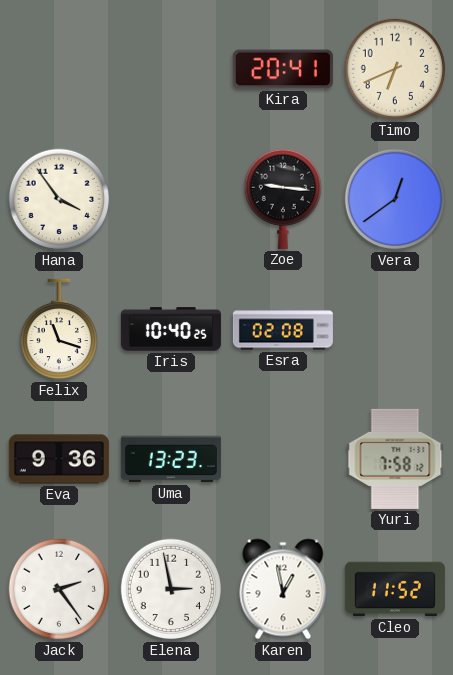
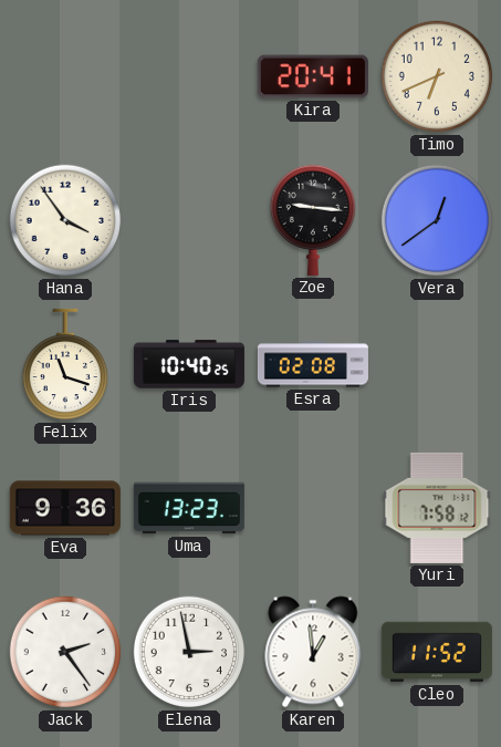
Karen: 12:58 -> 12:59
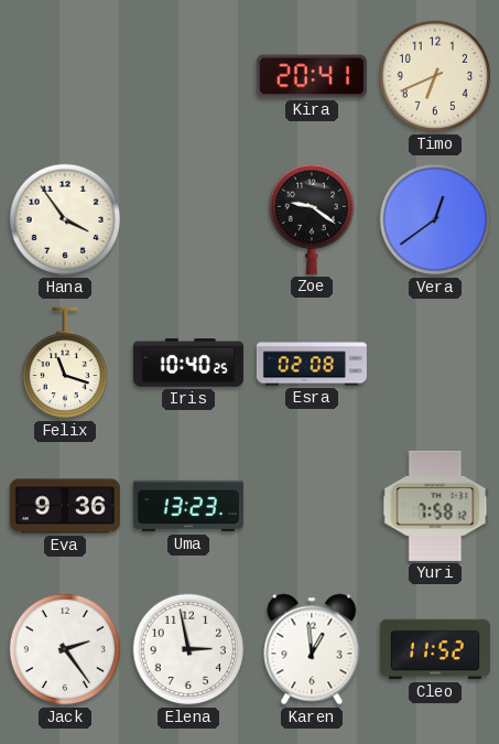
Zoe: 9:16 -> 9:21
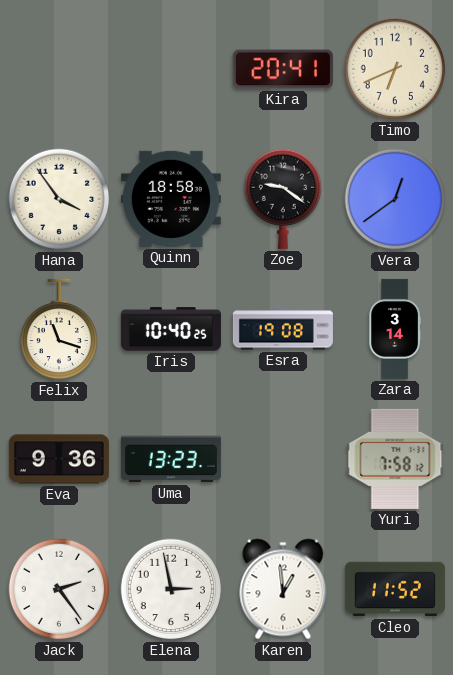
Quinn: none -> 18:58
Esra: 02:08 -> 19:08
Zara: none -> 3:14
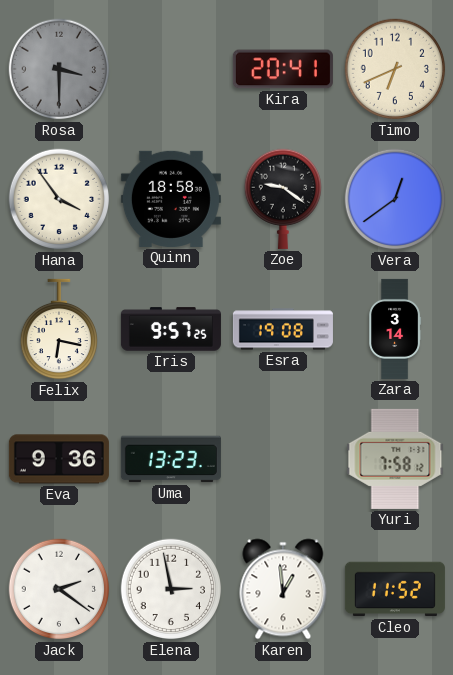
Rosa: none -> 3:30
Felix: 11:18 -> 6:17
Iris: 10:40 -> 9:57
Jack: 2:24 -> 2:21
